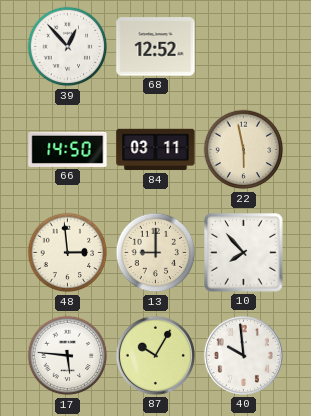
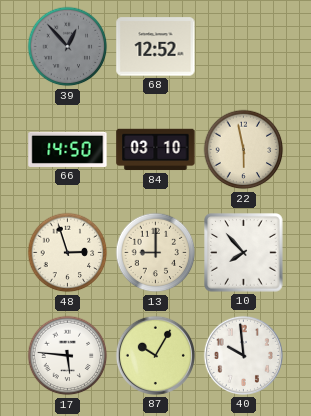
39 dial: white -> grey
84: 03:11 -> 03:10
48: 2:59 -> 2:57
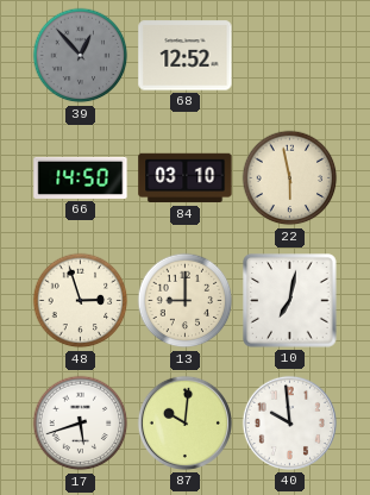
10: 7:53 -> 7:02
17: 5:46 -> 5:42
87: 10:05 -> 10:01
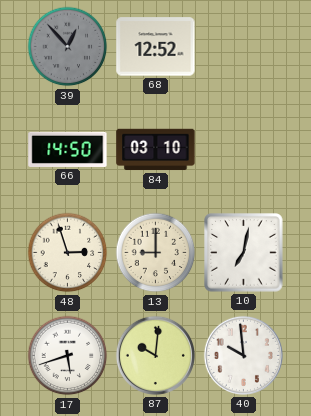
22: 5:58 -> none
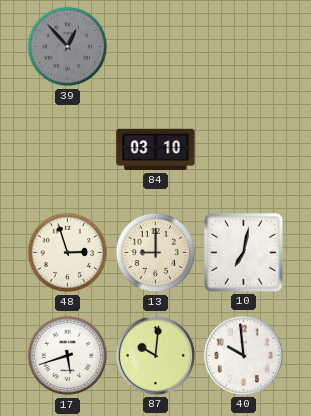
68: 12:52 -> none
66: 14:50 -> none
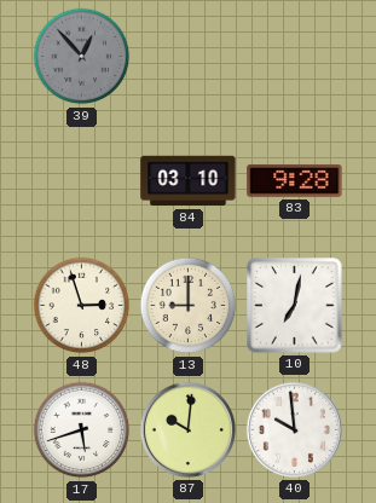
83: none -> 9:28
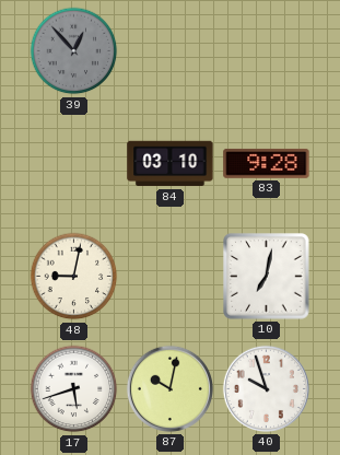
48: 2:57 -> 9:02
13: 9:00 -> none
87: 10:01 -> 10:02
40: 9:59 -> 9:57
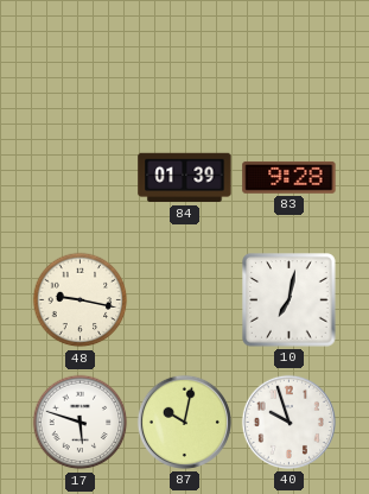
39: 12:53 -> none
84: 03:10 -> 01:39
48: 9:02 -> 9:17
17: 5:42 -> 5:48
